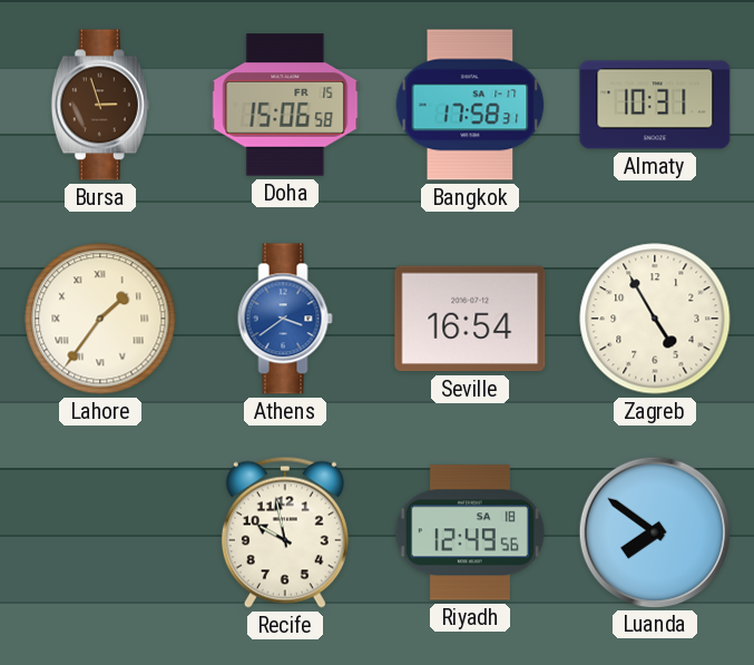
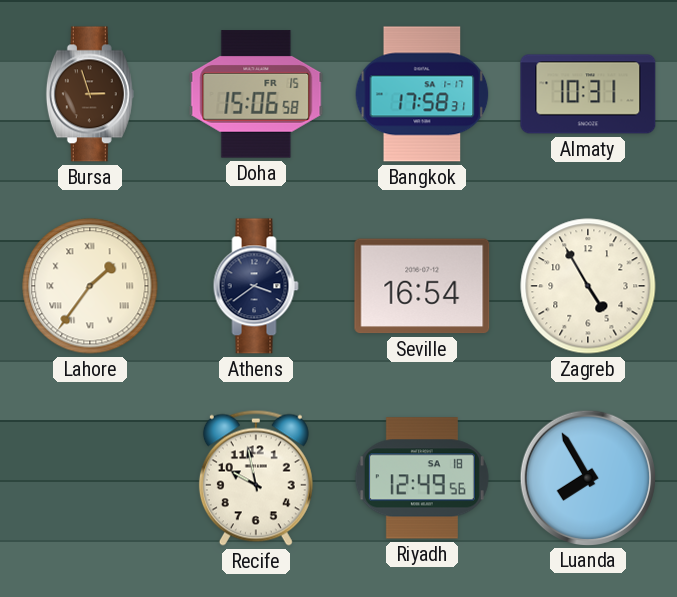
Athens dial: blue -> navy
Luanda: 7:51 -> 7:55
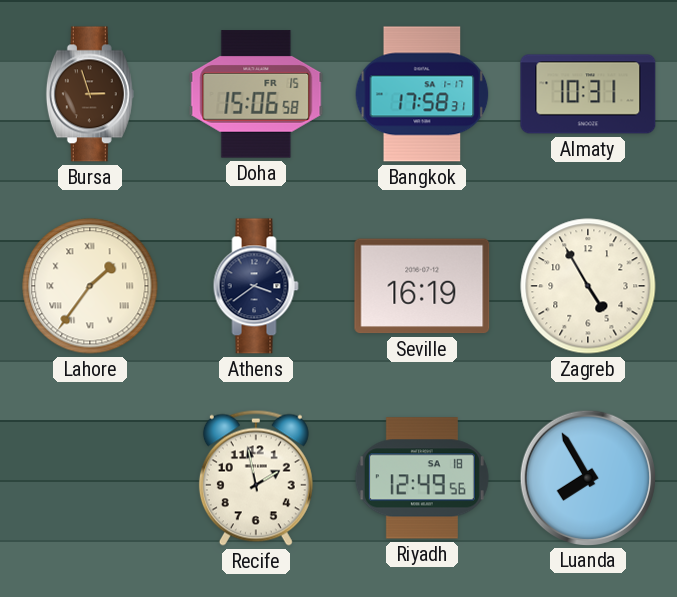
Seville: 16:54 -> 16:19
Recife: 9:58 -> 1:58
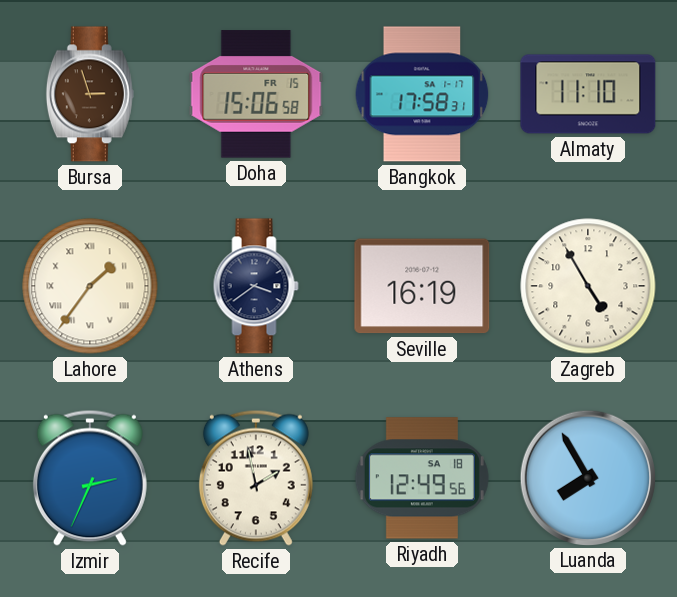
Almaty: 10:31 -> 11:10
Izmir: none -> 2:34
